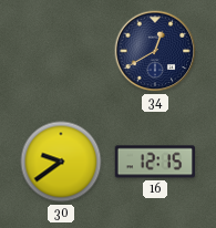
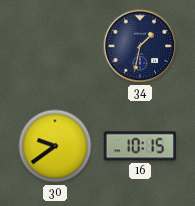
34: 12:40 -> 1:32
16: 12:15 -> 10:15
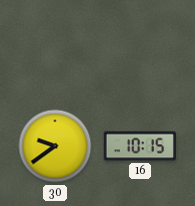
34: 1:32 -> none
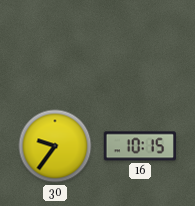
30: 9:39 -> 9:36
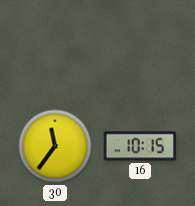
30: 9:36 -> 11:36
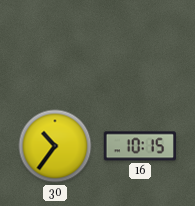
30: 11:36 -> 10:36
